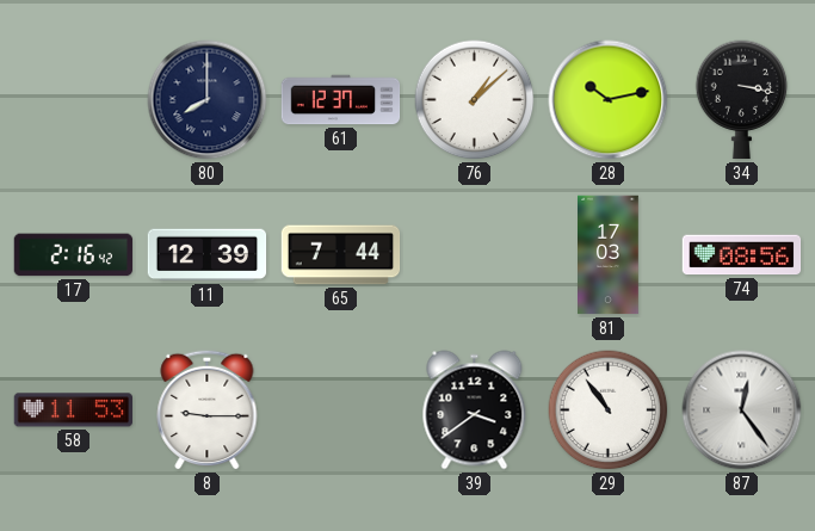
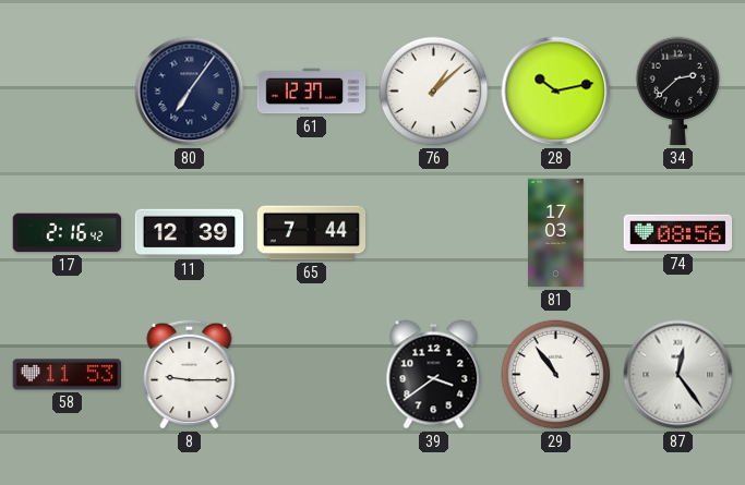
80: 8:00 -> 7:06
34: 3:17 -> 2:38
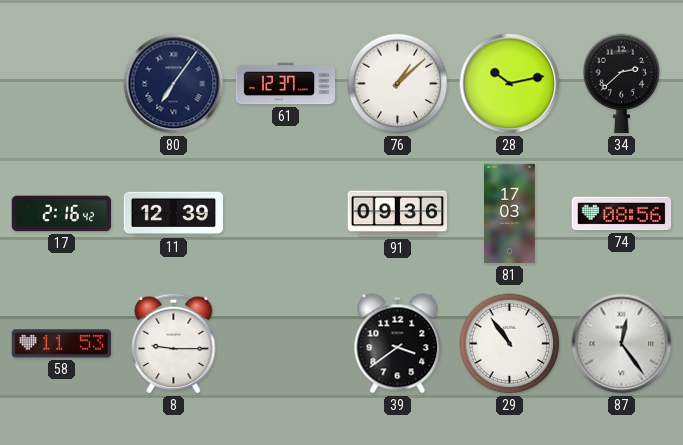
65: 7:44 -> none
91: none -> 09:36
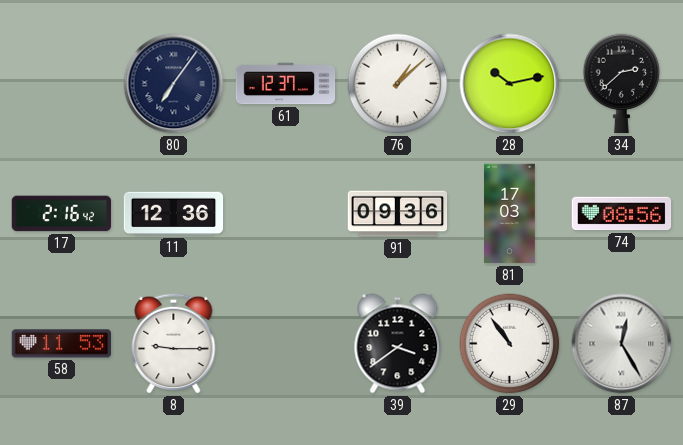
11: 12:39 -> 12:36
87: 12:24 -> 12:25
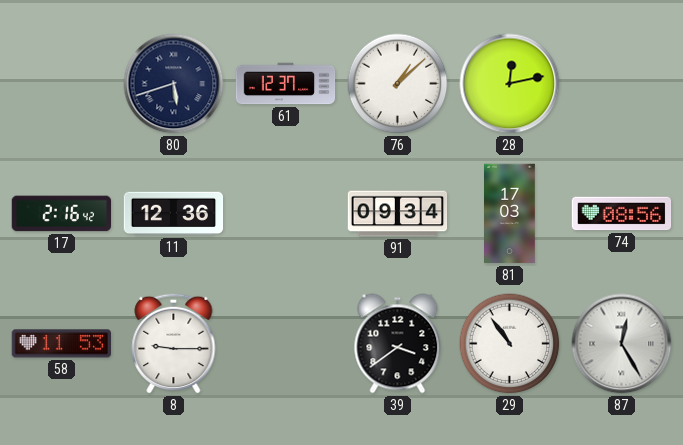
80: 7:06 -> 5:42
28: 10:13 -> 12:13
34: 2:38 -> none
91: 09:36 -> 09:34
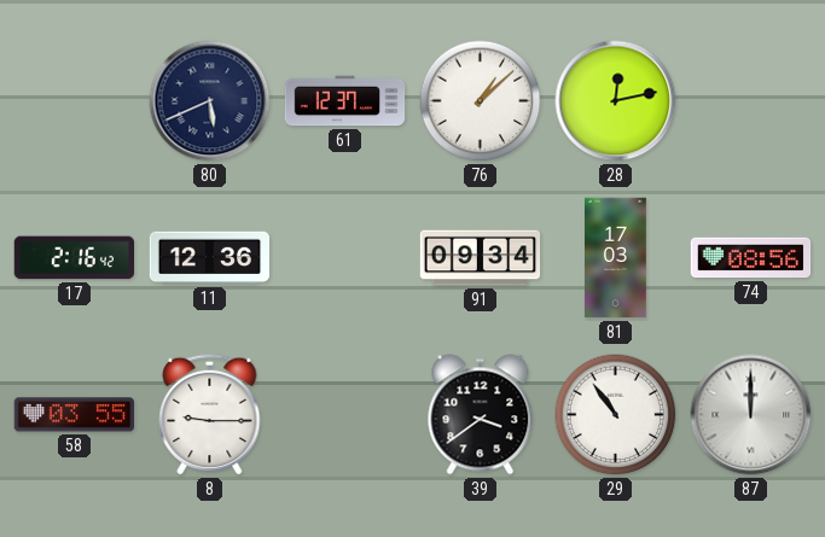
80: 5:42 -> 5:41
58: 11:53 -> 03:55
87: 12:25 -> 12:00
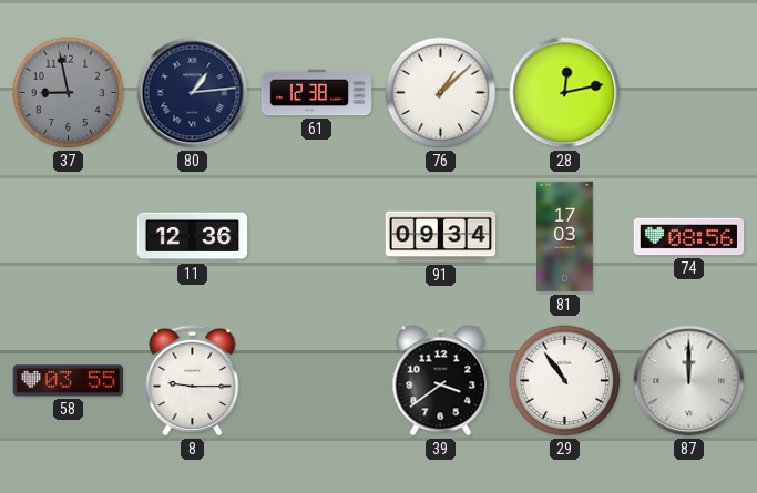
37: none -> 8:58
80: 5:41 -> 1:14
61: 12:37 -> 12:38
17: 2:16 -> none
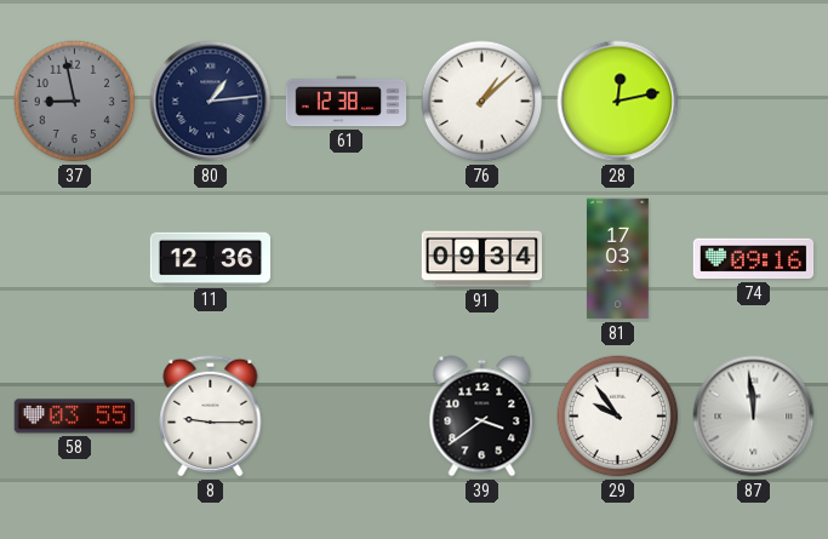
74: 08:56 -> 09:16
29: 10:54 -> 9:54
87: 12:00 -> 11:59
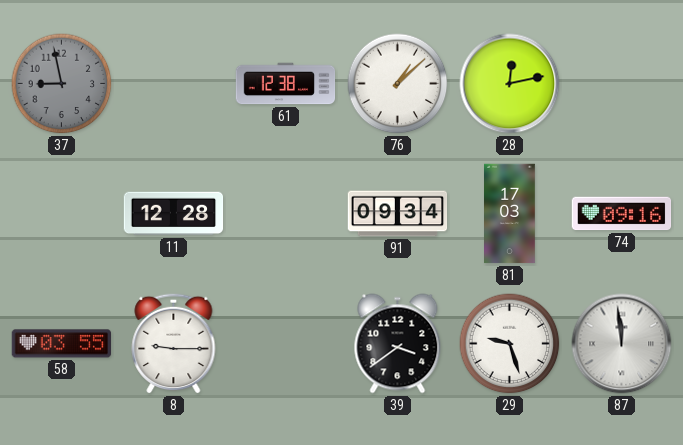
80: 1:14 -> none
11: 12:36 -> 12:28
29: 9:54 -> 9:27
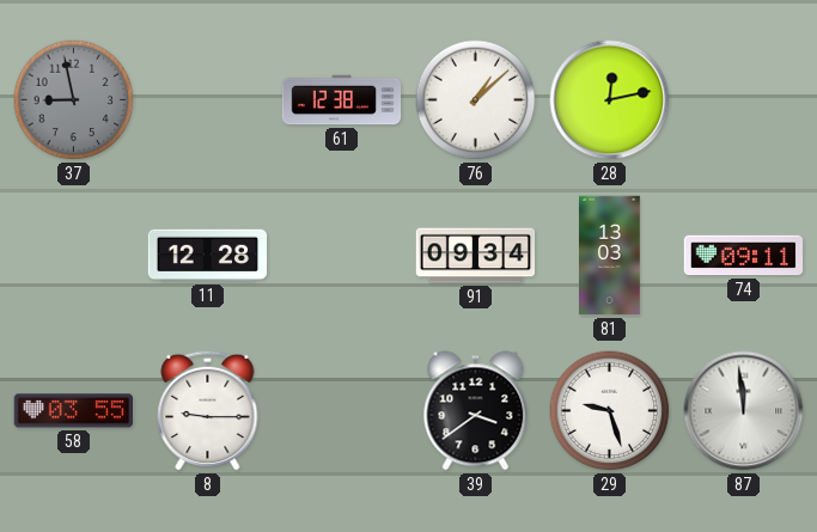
81: 17:03 -> 13:03
74: 09:16 -> 09:11
